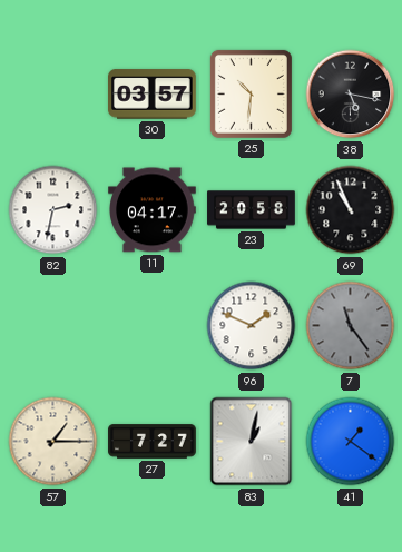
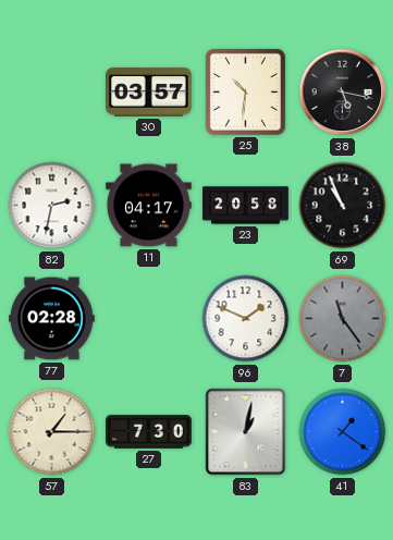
77: none -> 02:28
27: 7:27 -> 7:30
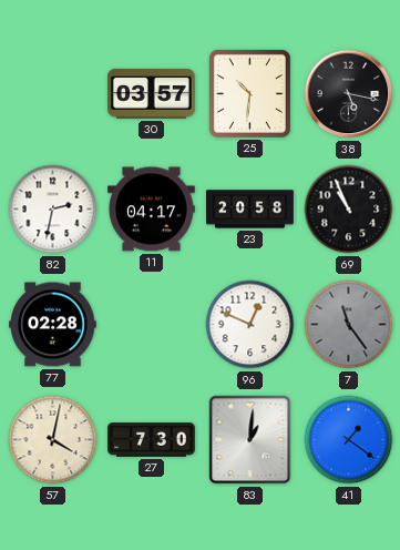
96: 1:49 -> 12:49
57: 1:15 -> 4:02
83: 1:02 -> 1:01
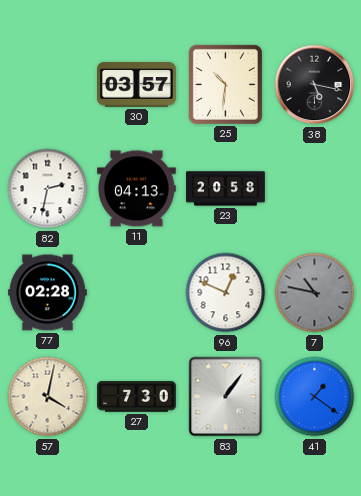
11: 04:17 -> 04:13
69: 10:56 -> none
7: 11:24 -> 10:47
83: 1:01 -> 1:06
